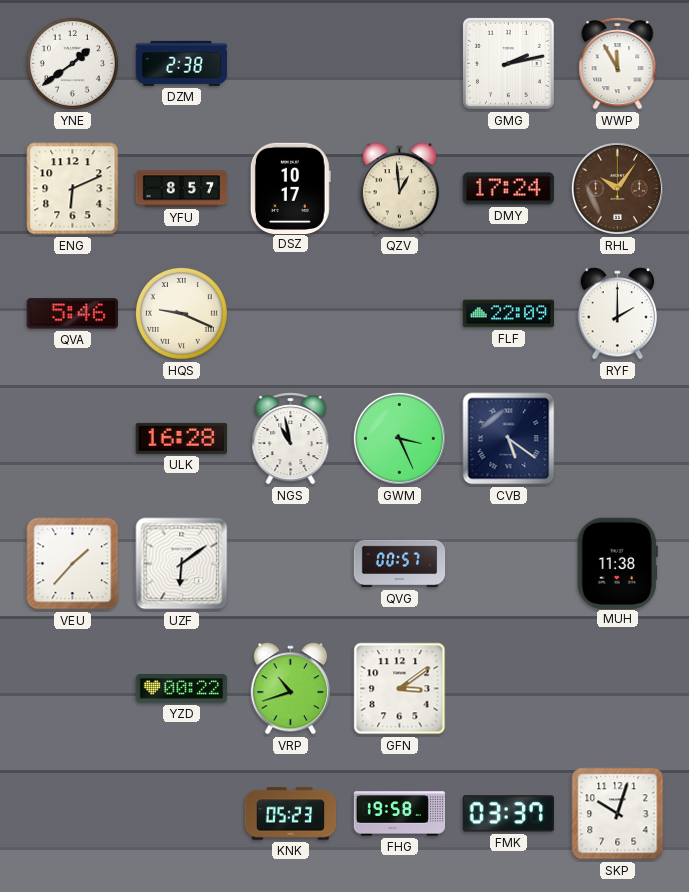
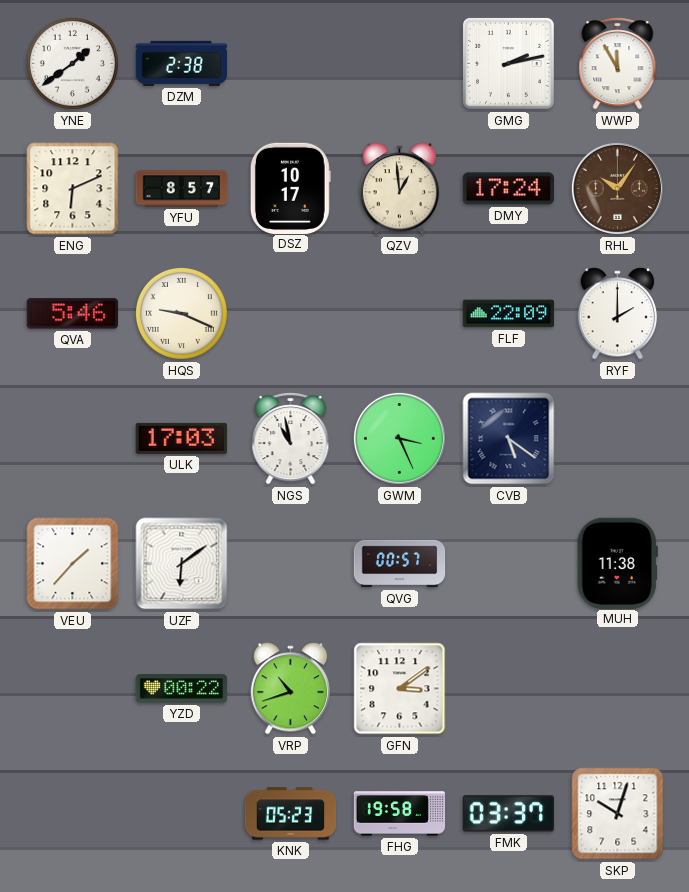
ULK: 16:28 -> 17:03
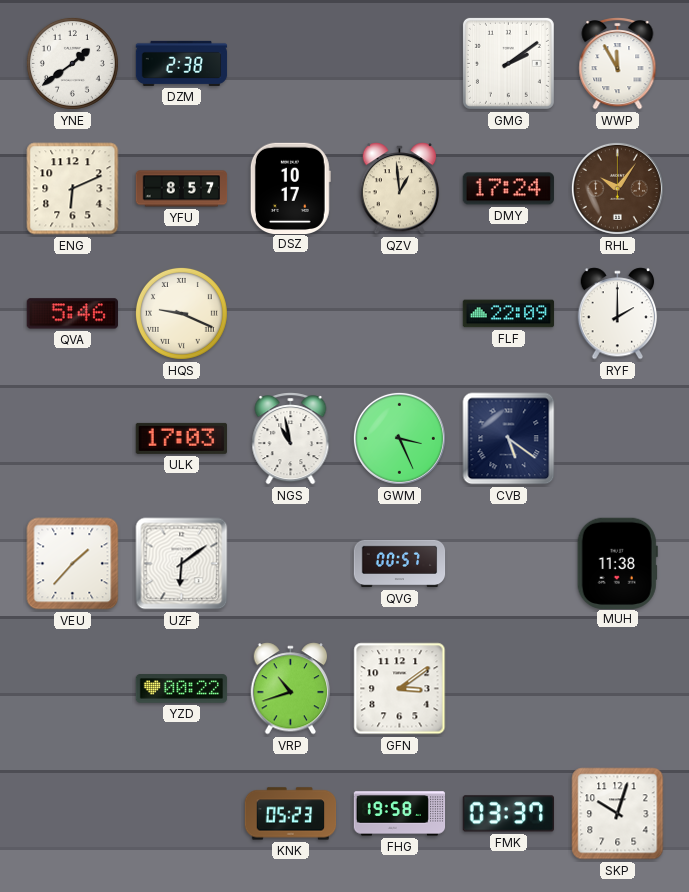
GMG: 2:13 -> 2:09
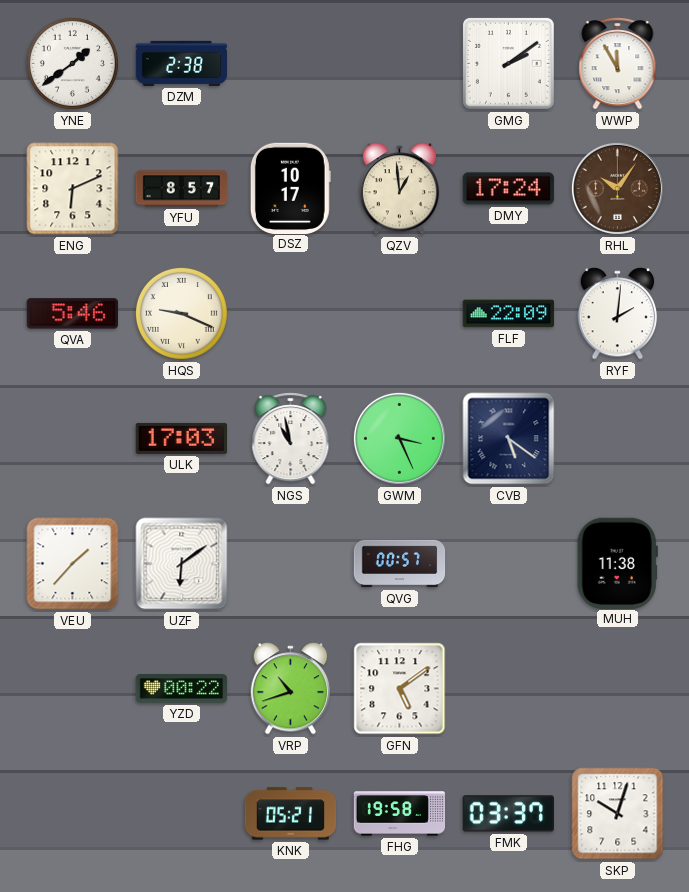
RYF: 2:00 -> 2:01
GFN: 3:09 -> 5:09
KNK: 05:23 -> 05:21
